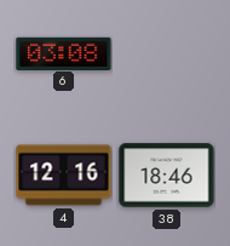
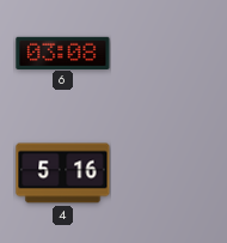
4: 12:16 -> 5:16
38: 18:46 -> none
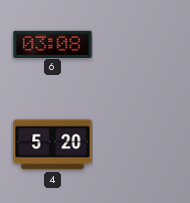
4: 5:16 -> 5:20
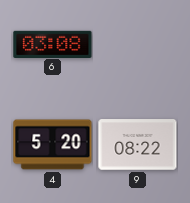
9: none -> 08:22
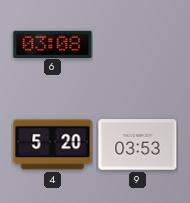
9: 08:22 -> 03:53
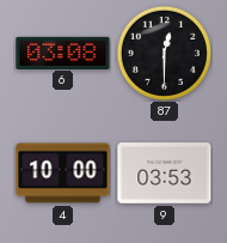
87: none -> 12:30
4: 5:20 -> 10:00
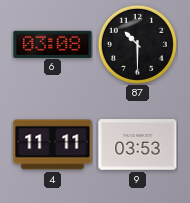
87: 12:30 -> 10:30
4: 10:00 -> 11:11
